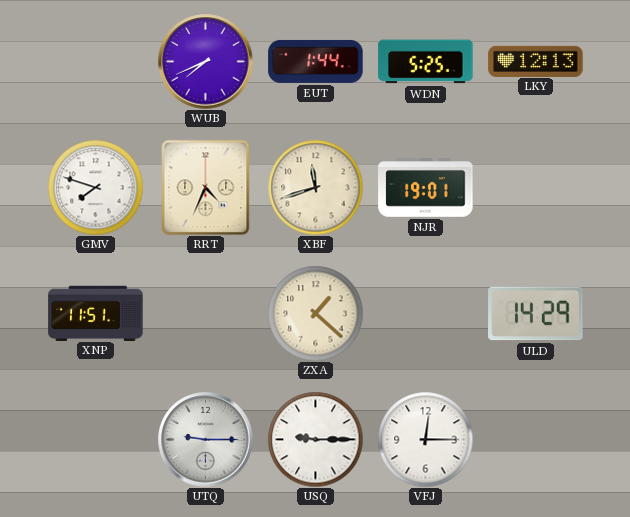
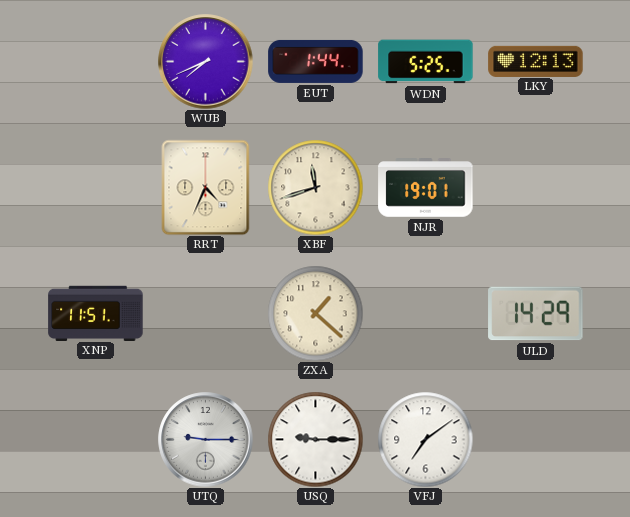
GMV: 7:48 -> none
VFJ: 12:15 -> 7:09
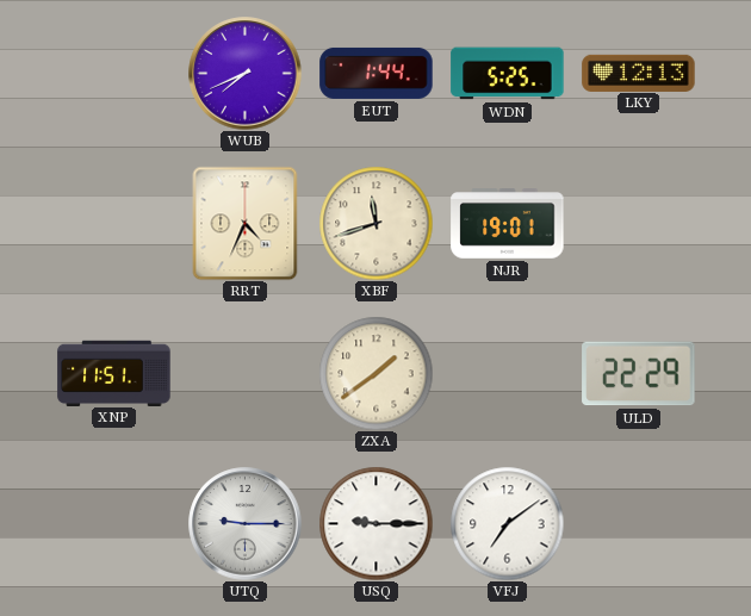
ZXA: 1:22 -> 1:39
ULD: 14:29 -> 22:29
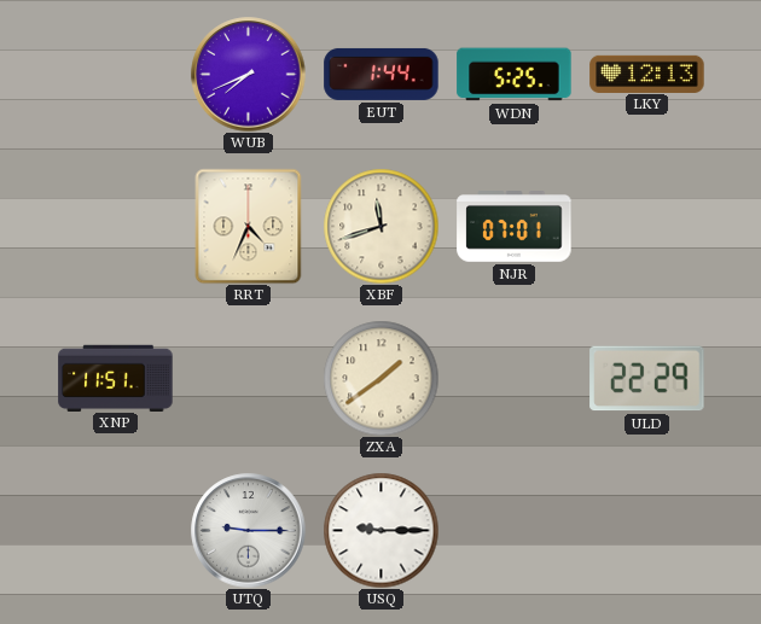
NJR: 19:01 -> 07:01
VFJ: 7:09 -> none
